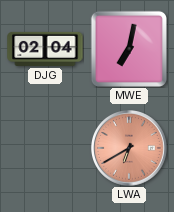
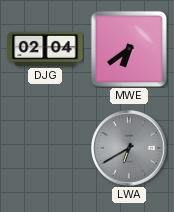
MWE: 7:02 -> 6:39
LWA dial: salmon -> grey
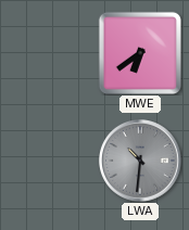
DJG: 02:04 -> none
LWA: 6:40 -> 10:31
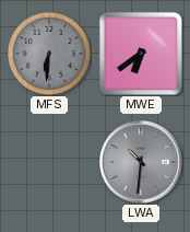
MFS: none -> 6:31
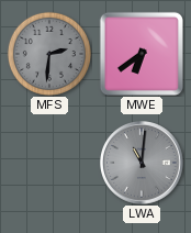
MFS: 6:31 -> 2:31
LWA: 10:31 -> 11:01
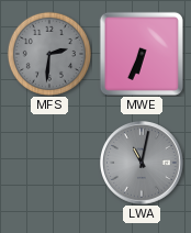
MWE: 6:39 -> 6:34
LWA: 11:01 -> 11:02
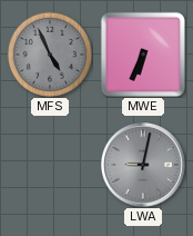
MFS: 2:31 -> 4:56
LWA: 11:02 -> 9:02
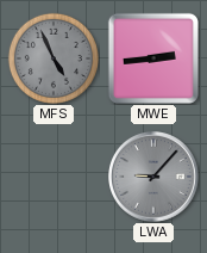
MWE: 6:34 -> 2:44
LWA: 9:02 -> 9:07
